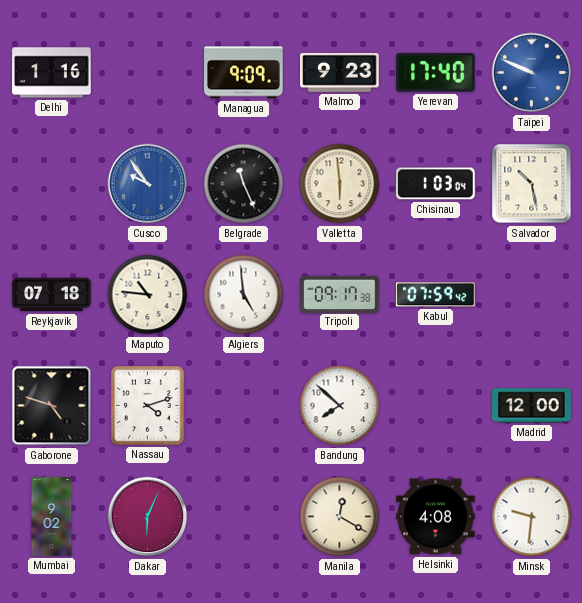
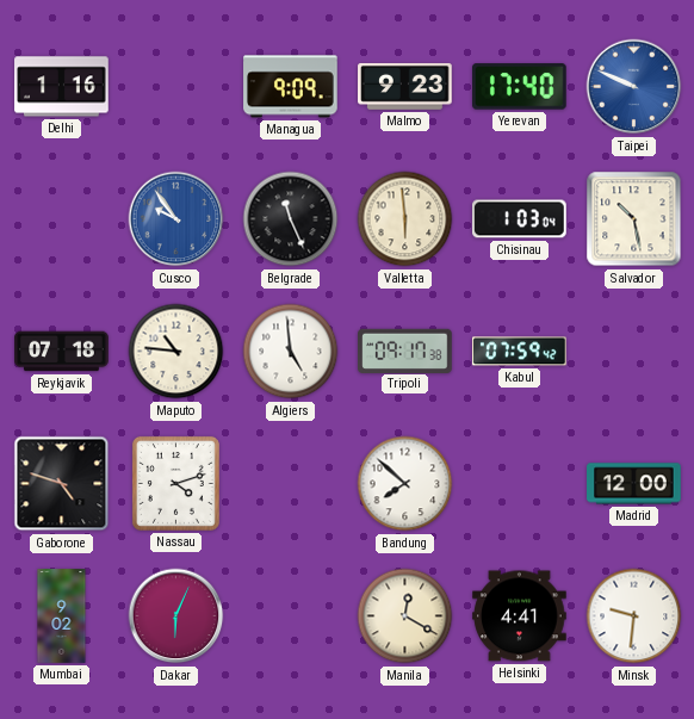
Helsinki: 4:08 -> 4:41
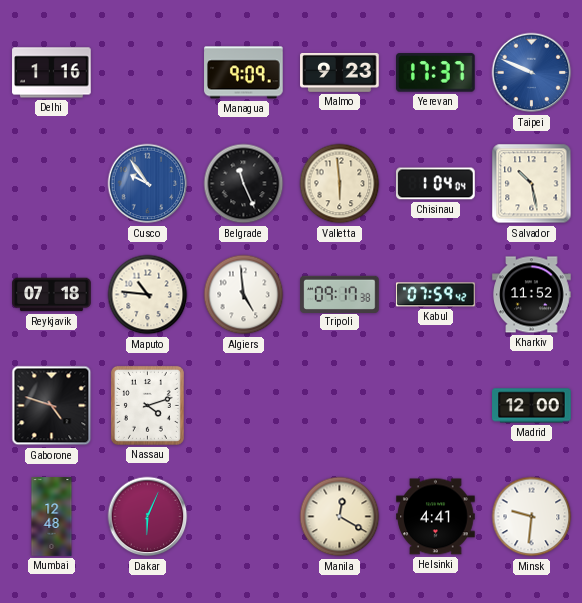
Yerevan: 17:40 -> 17:37
Chisinau: 1:03 -> 1:04
Kharkiv: none -> 11:52
Bandung: 7:52 -> none
Mumbai: 9:02 -> 12:48
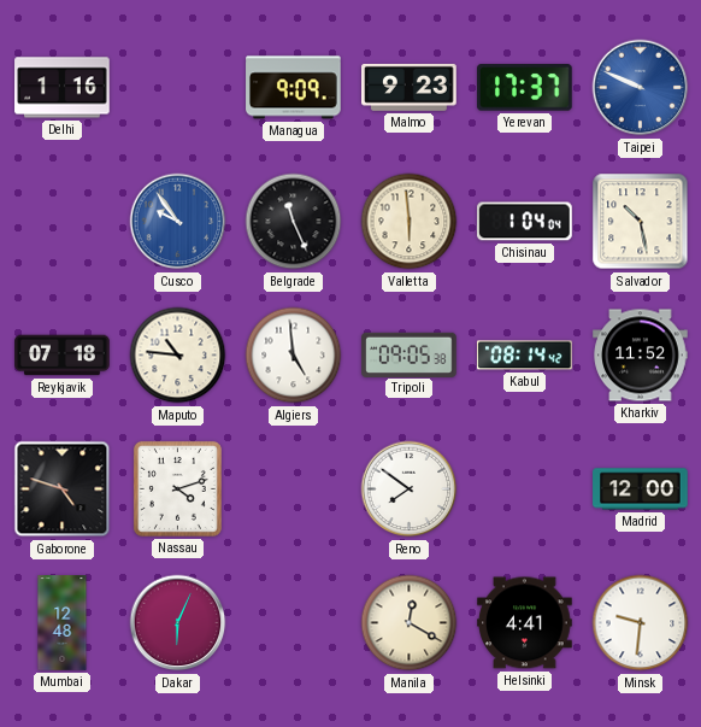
Tripoli: 09:17 -> 09:05
Kabul: 07:59 -> 08:14
Reno: none -> 7:51
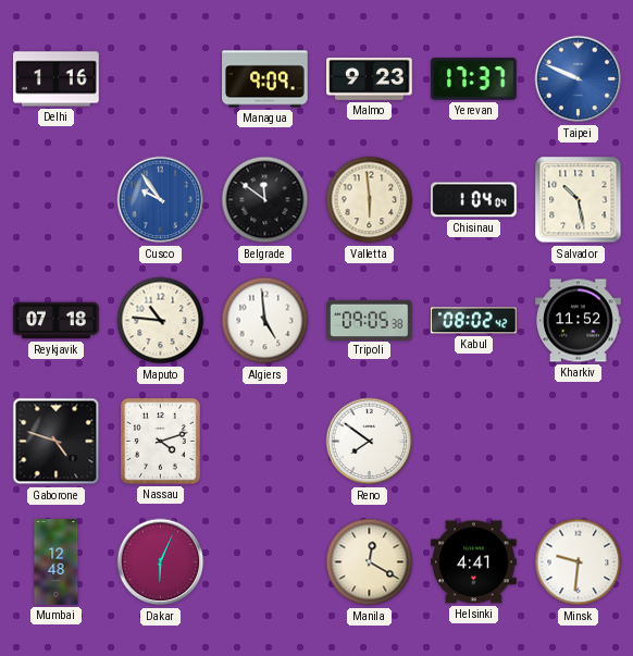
Belgrade: 11:26 -> 11:51
Kabul: 08:14 -> 08:02
Madrid: 12:00 -> none
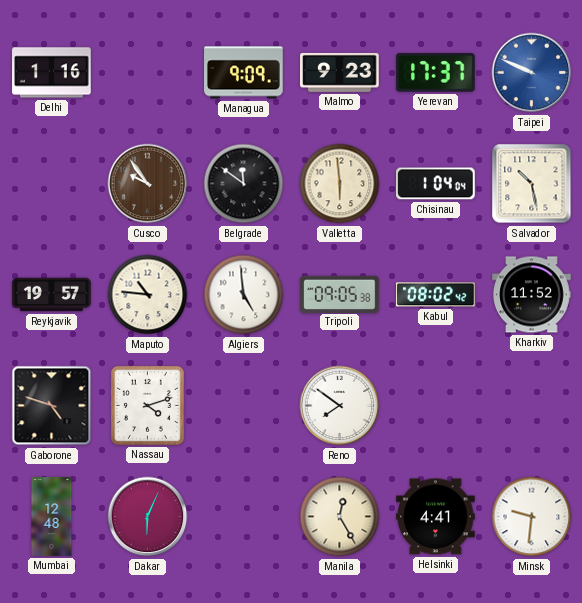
Cusco dial: blue -> brown
Reykjavik: 07:18 -> 19:57
Manila: 12:20 -> 12:25
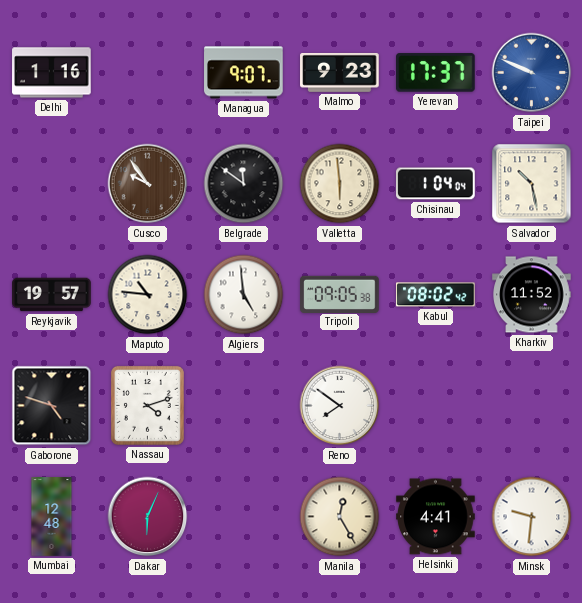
Managua: 9:09 -> 9:07
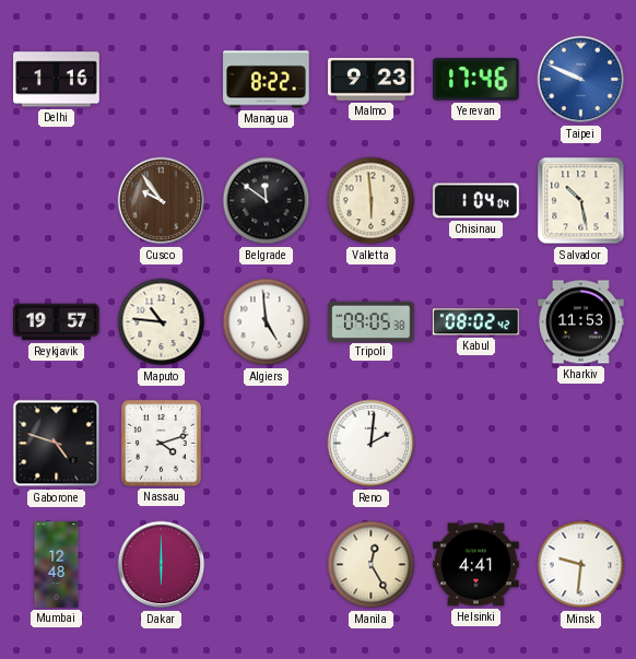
Managua: 9:07 -> 8:22
Yerevan: 17:37 -> 17:46
Kharkiv: 11:52 -> 11:53
Reno: 7:51 -> 2:01
Dakar: 6:04 -> 6:00
